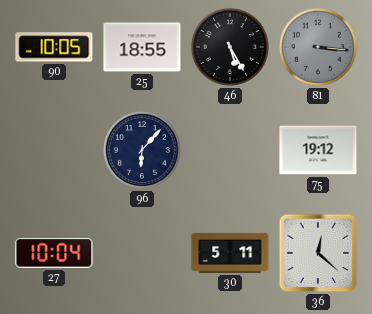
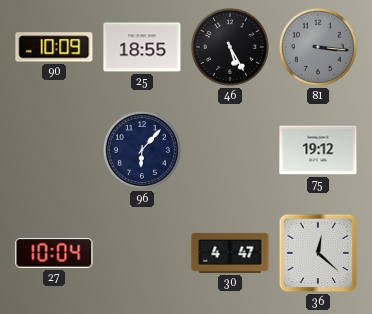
90: 10:05 -> 10:09
30: 5:11 -> 4:47
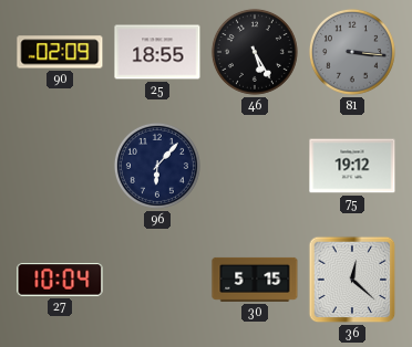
90: 10:09 -> 02:09
30: 4:47 -> 5:15
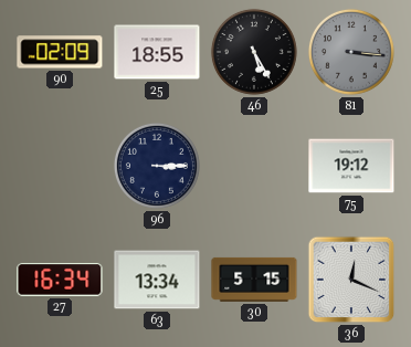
96: 6:07 -> 3:15
27: 10:04 -> 16:34
63: none -> 13:34
36: 12:22 -> 12:19
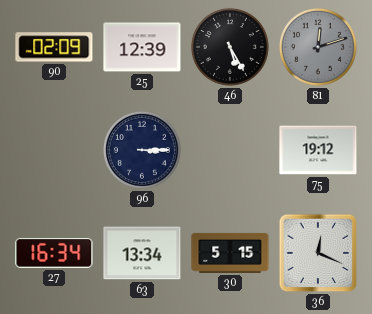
25: 18:55 -> 12:39
81: 3:16 -> 12:12
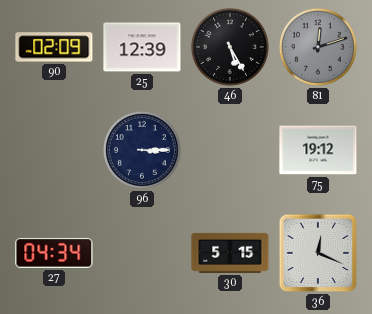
27: 16:34 -> 04:34
63: 13:34 -> none
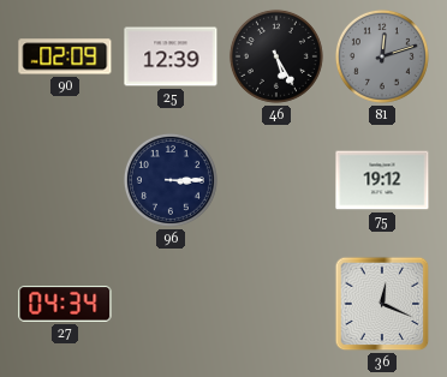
30: 5:15 -> none
